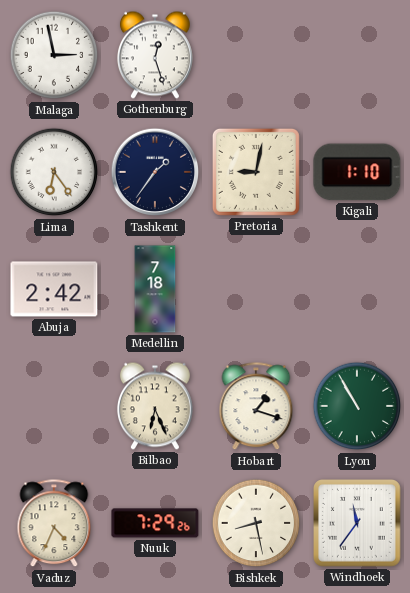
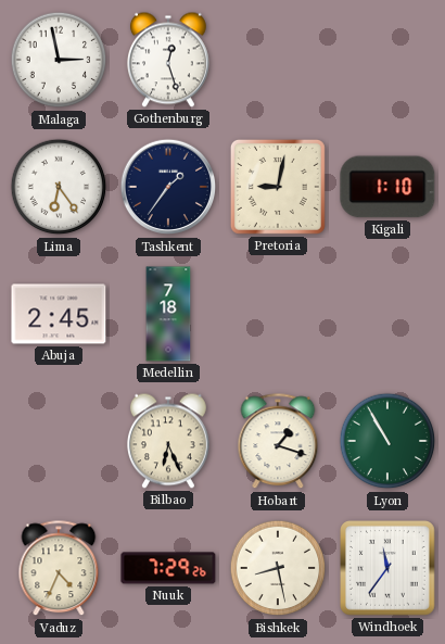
Abuja: 2:42 -> 2:45
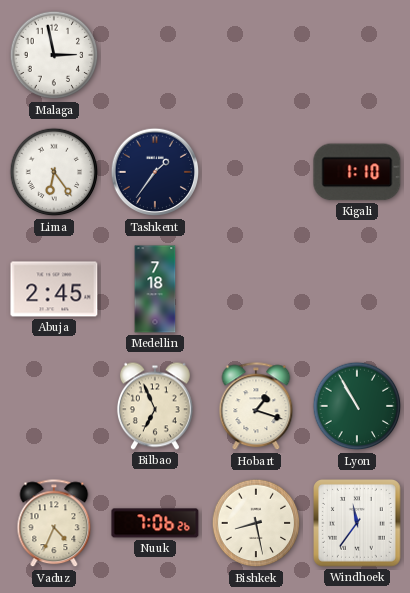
Gothenburg: 12:27 -> none
Pretoria: 9:02 -> none
Bilbao: 6:26 -> 6:56
Nuuk: 7:29 -> 7:06
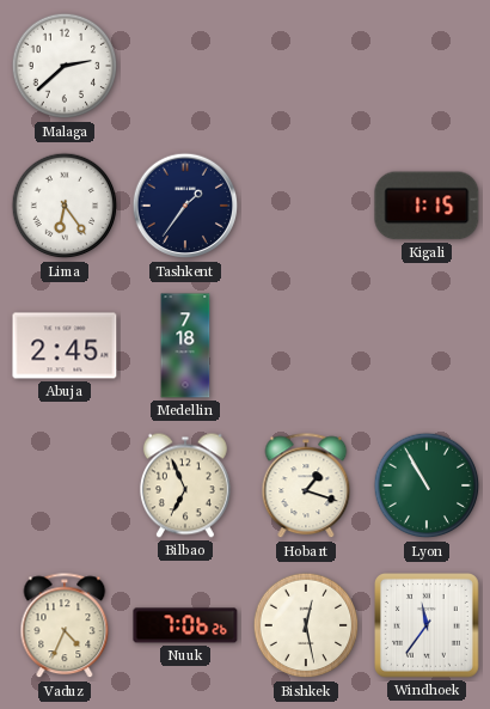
Malaga: 2:58 -> 2:38
Kigali: 1:10 -> 1:15
Bishkek: 8:28 -> 12:28
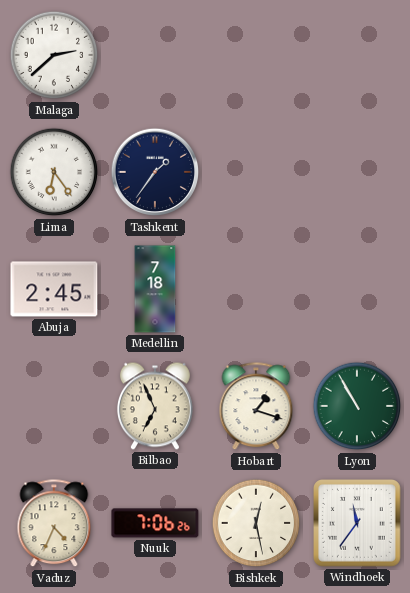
Kigali: 1:15 -> none
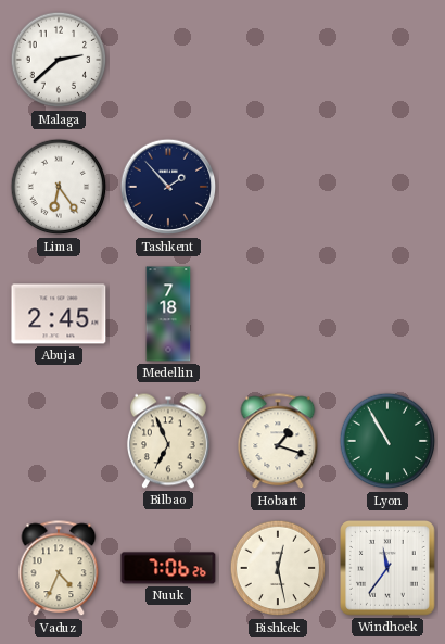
Tashkent: 1:36 -> 1:53
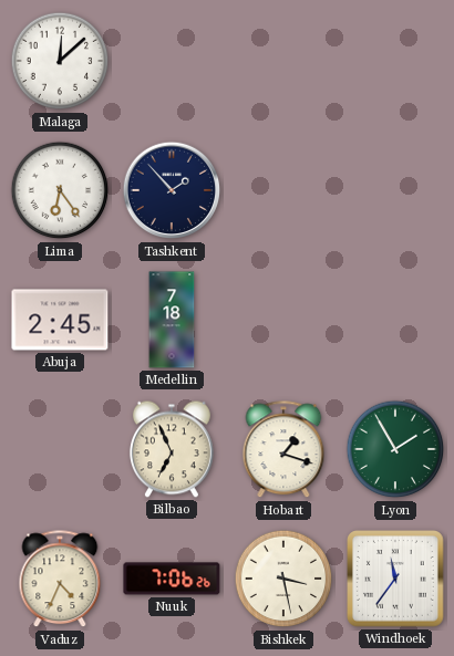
Malaga: 2:38 -> 12:08
Lyon: 10:55 -> 1:55
Bishkek: 12:28 -> 3:28
